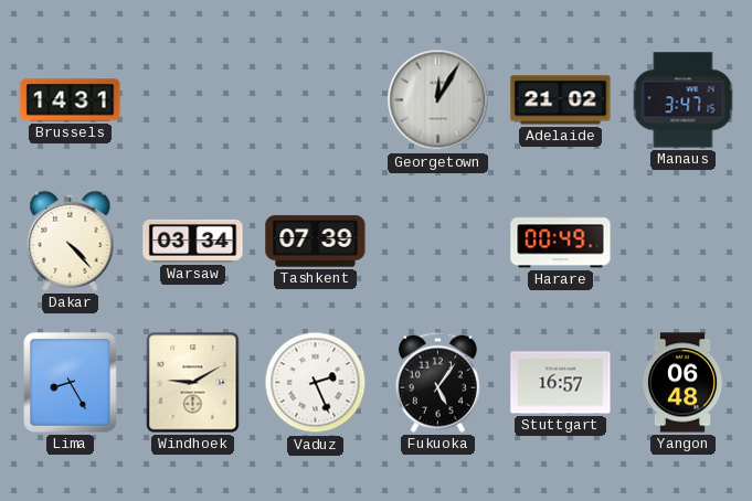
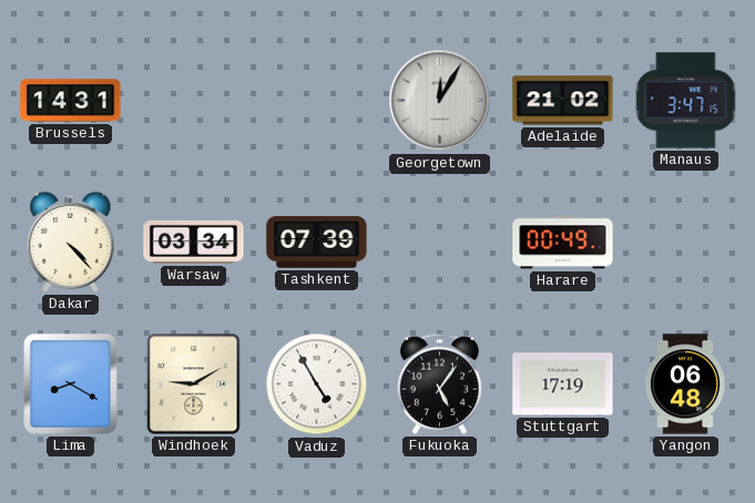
Lima: 8:25 -> 8:20
Vaduz: 2:26 -> 4:55
Stuttgart: 16:57 -> 17:19
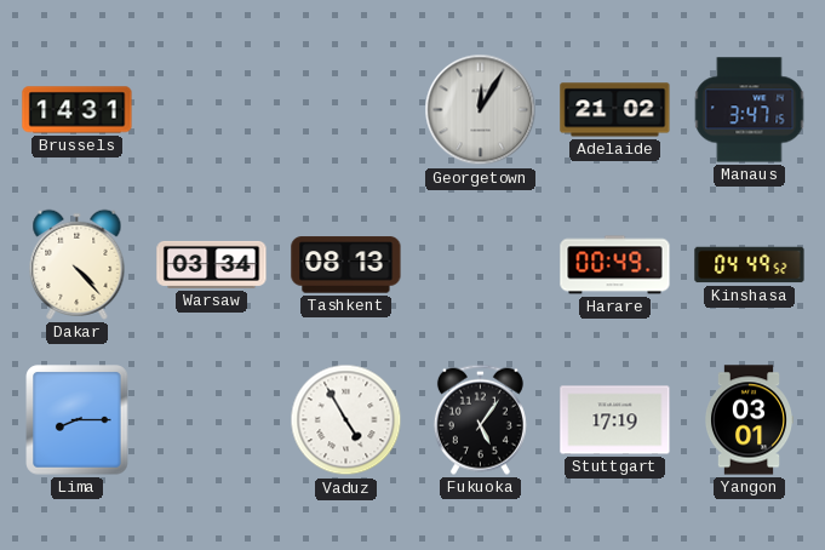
Tashkent: 07:39 -> 08:13
Kinshasa: none -> 04:49
Lima: 8:20 -> 8:15
Windhoek: 9:10 -> none
Yangon: 06:48 -> 03:01
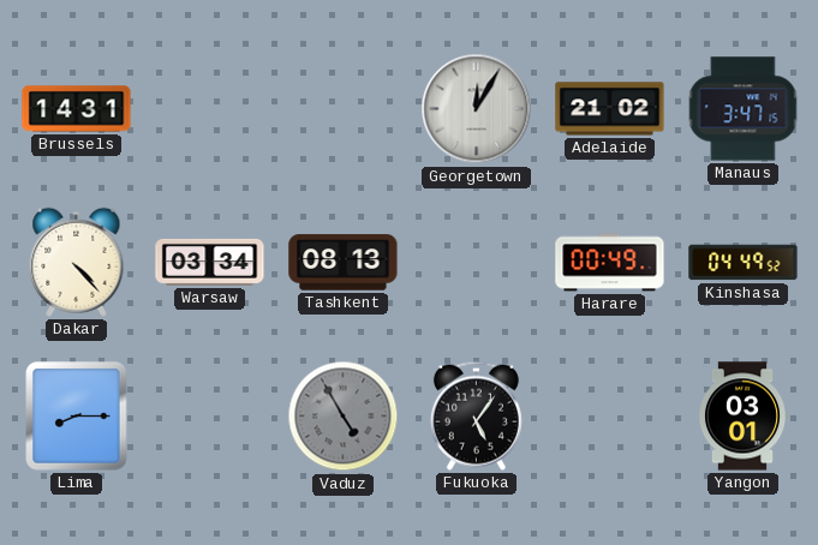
Vaduz dial: white -> grey
Stuttgart: 17:19 -> none
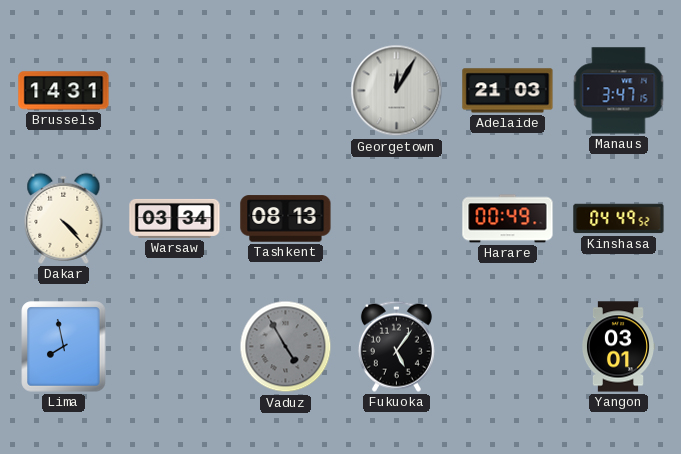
Adelaide: 21:02 -> 21:03
Lima: 8:15 -> 7:58
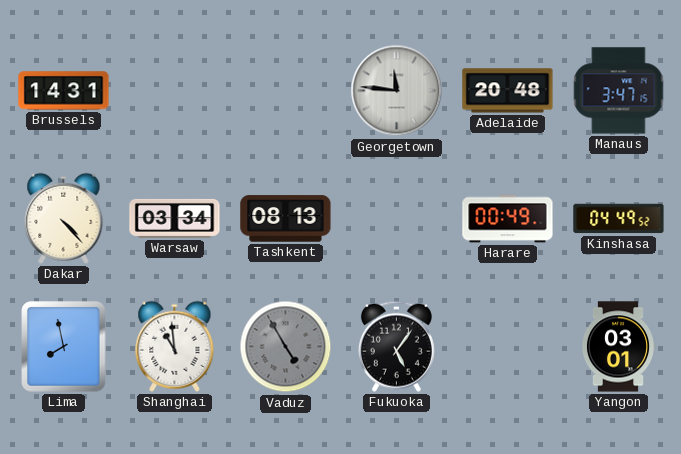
Georgetown: 12:05 -> 11:46
Adelaide: 21:03 -> 20:48
Shanghai: none -> 10:59
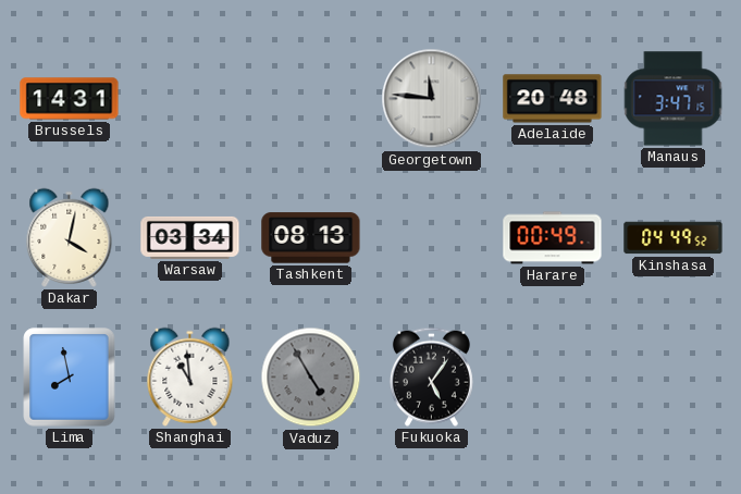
Dakar: 4:23 -> 4:02
Yangon: 03:01 -> none
